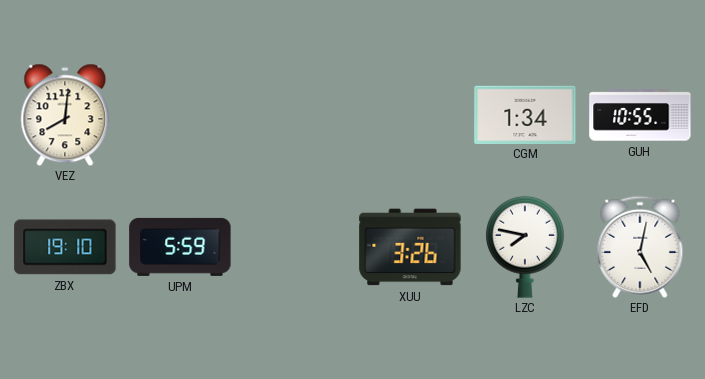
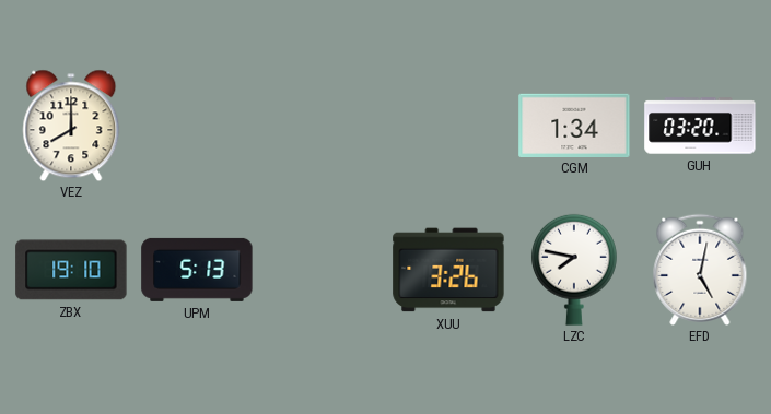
VEZ: 8:01 -> 8:00
GUH: 10:55 -> 03:20
UPM: 5:59 -> 5:13
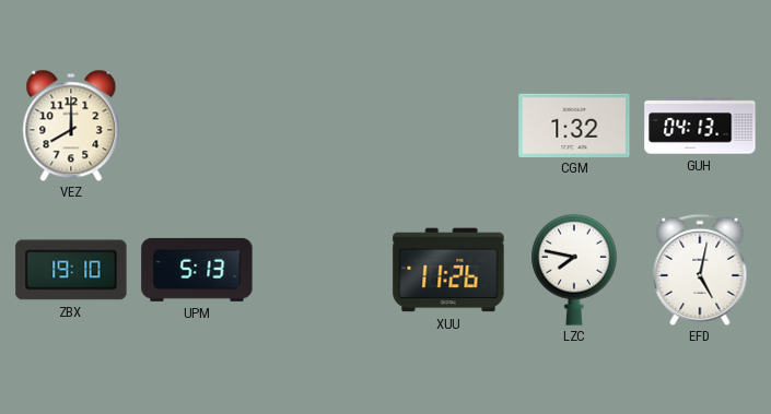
CGM: 1:34 -> 1:32
GUH: 03:20 -> 04:13
XUU: 3:26 -> 11:26
